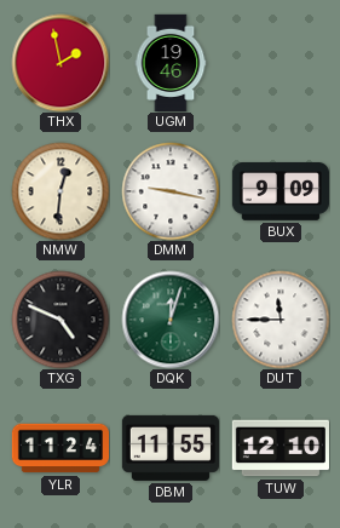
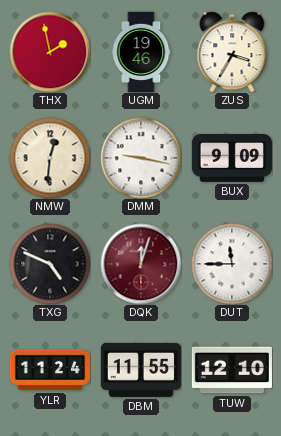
ZUS: none -> 3:35
DQK dial: green -> burgundy
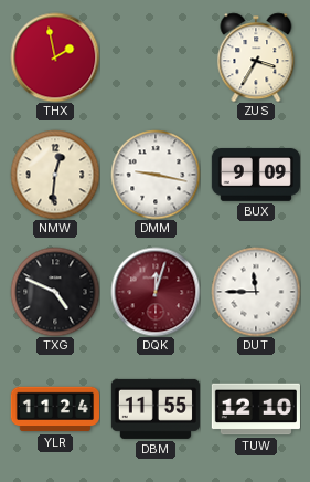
UGM: 19:46 -> none
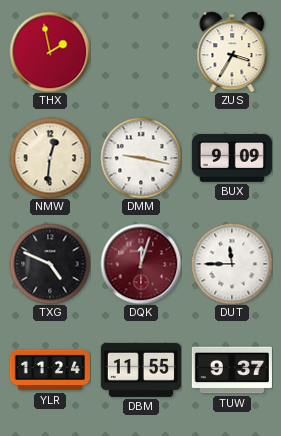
TUW: 12:10 -> 9:37
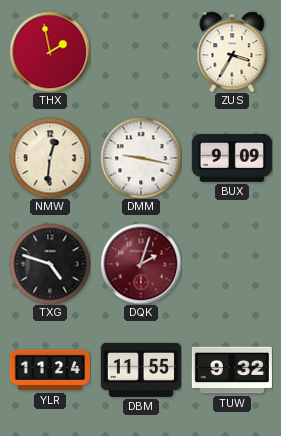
TXG: 4:49 -> 4:48
DQK: 12:03 -> 2:03
DUT: 11:45 -> none
TUW: 9:37 -> 9:32
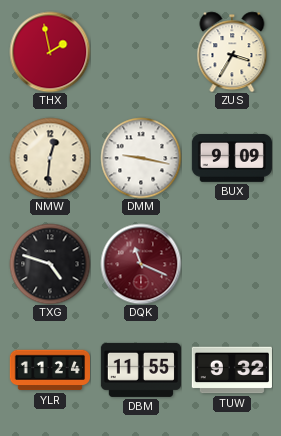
DQK: 2:03 -> 11:19
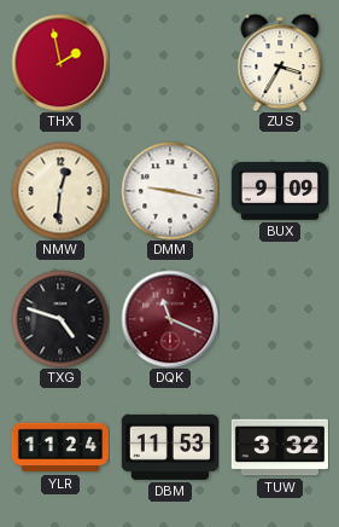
DBM: 11:55 -> 11:53
TUW: 9:32 -> 3:32
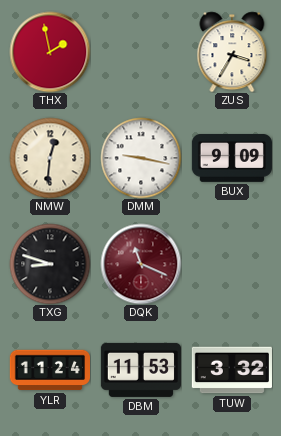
TXG: 4:48 -> 8:48
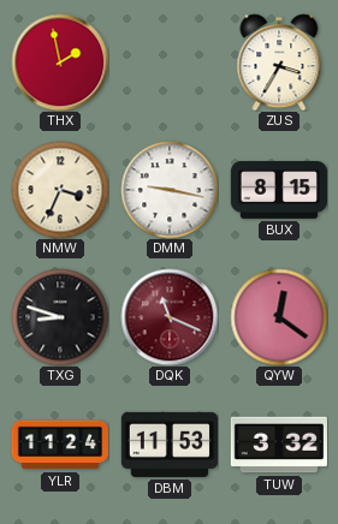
NMW: 12:31 -> 3:34
BUX: 9:09 -> 8:15
QYW: none -> 12:21
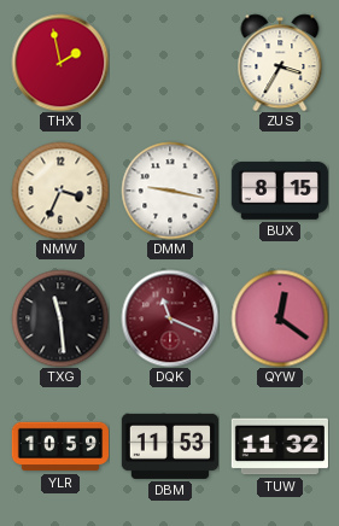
TXG: 8:48 -> 11:29
YLR: 11:24 -> 10:59
TUW: 3:32 -> 11:32
